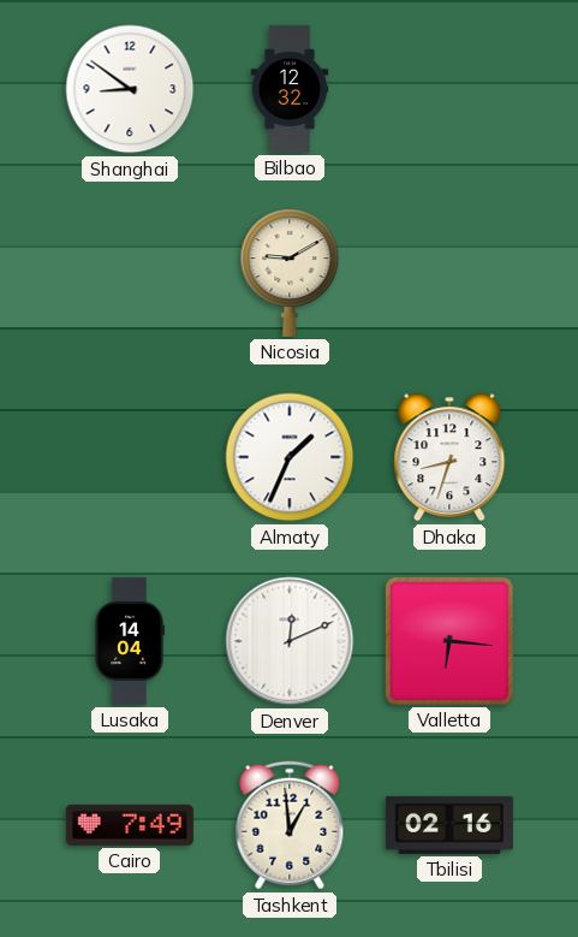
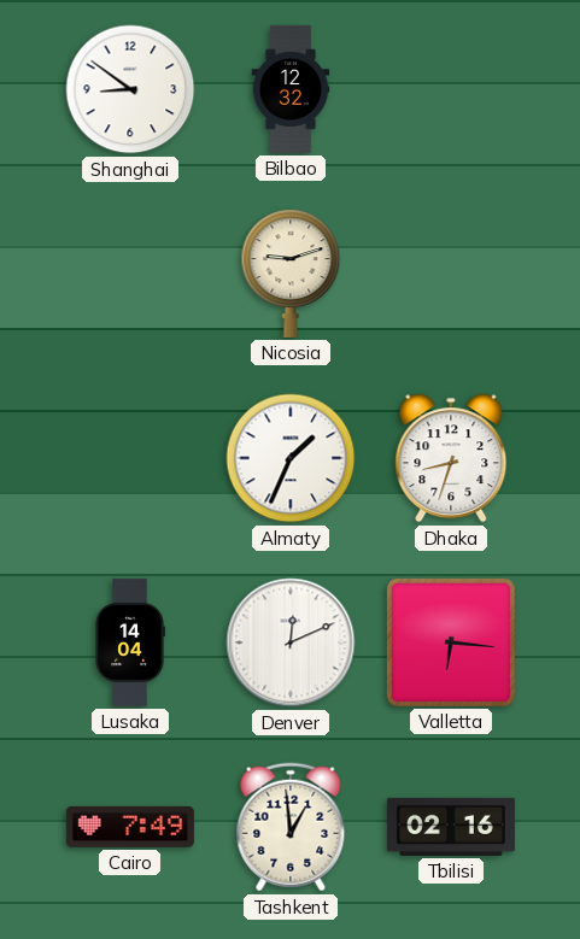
Nicosia: 9:10 -> 9:12
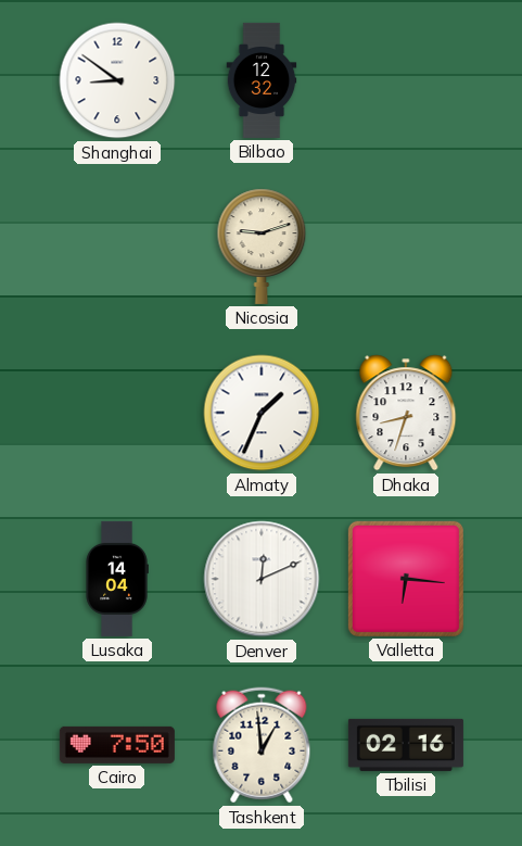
Cairo: 7:49 -> 7:50
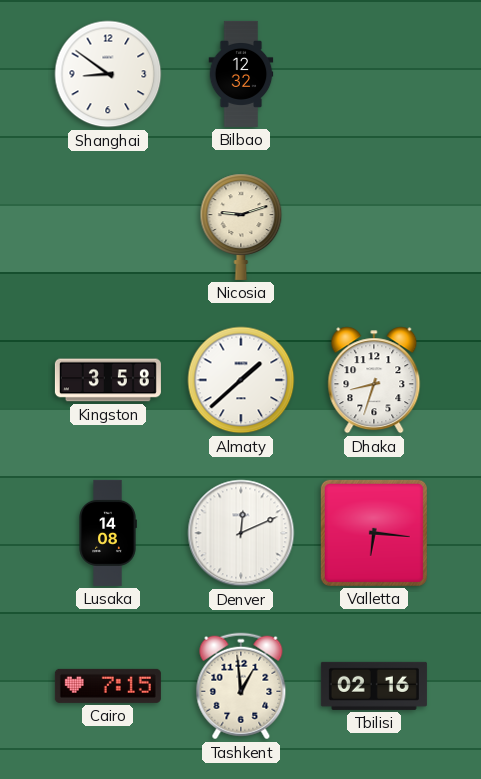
Kingston: none -> 3:58
Almaty: 1:34 -> 1:38
Lusaka: 14:04 -> 14:08
Cairo: 7:50 -> 7:15
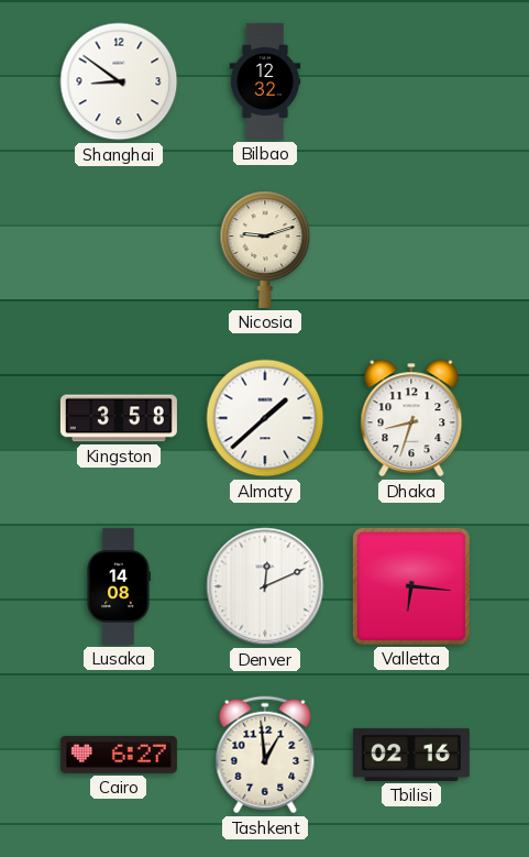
Cairo: 7:15 -> 6:27
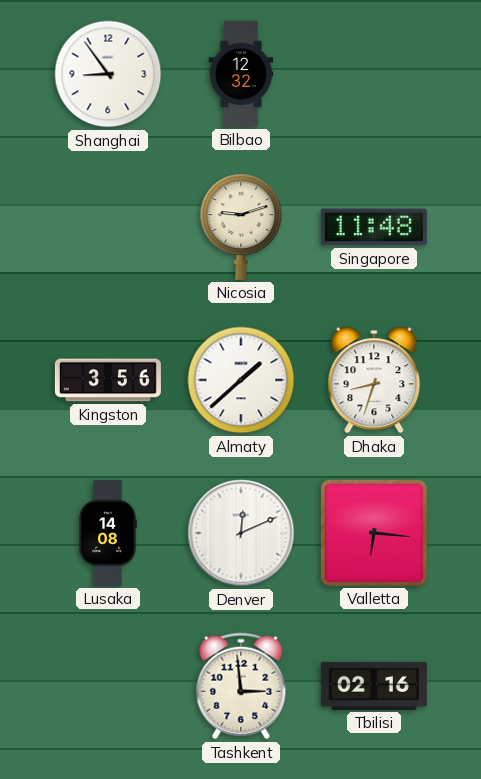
Shanghai: 8:51 -> 8:54
Singapore: none -> 11:48
Kingston: 3:58 -> 3:56
Cairo: 6:27 -> none
Tashkent: 12:59 -> 2:59
